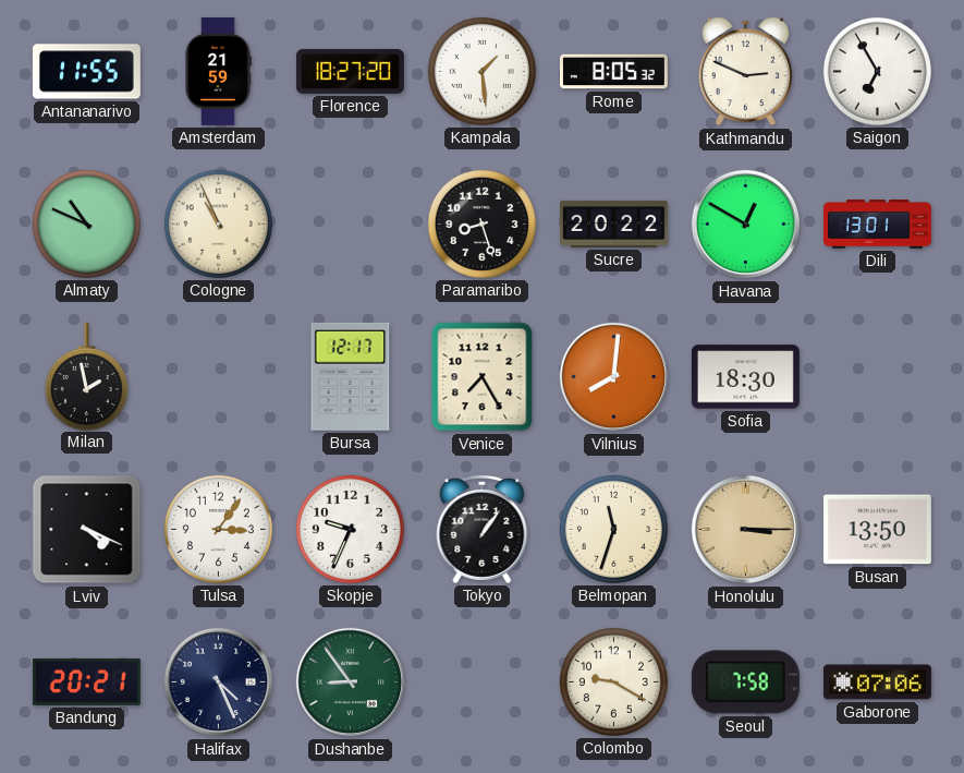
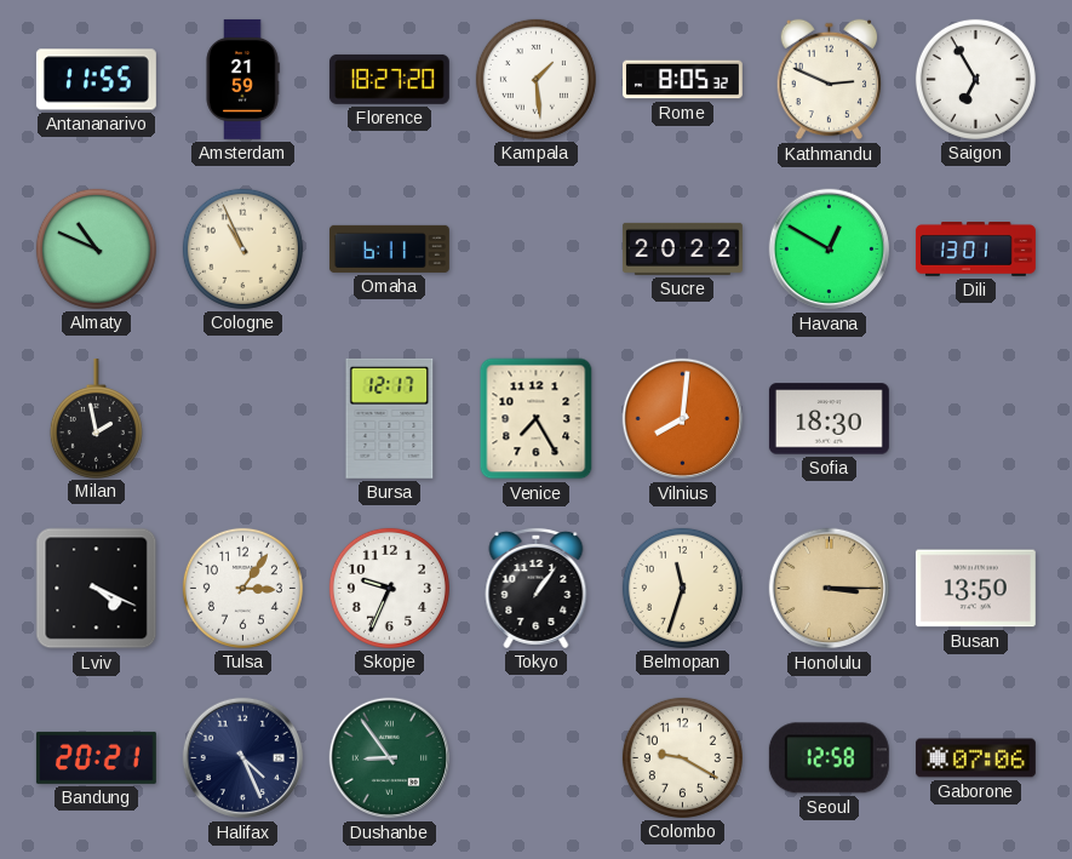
Omaha: none -> 6:11
Paramaribo: 8:27 -> none
Seoul: 7:58 -> 12:58
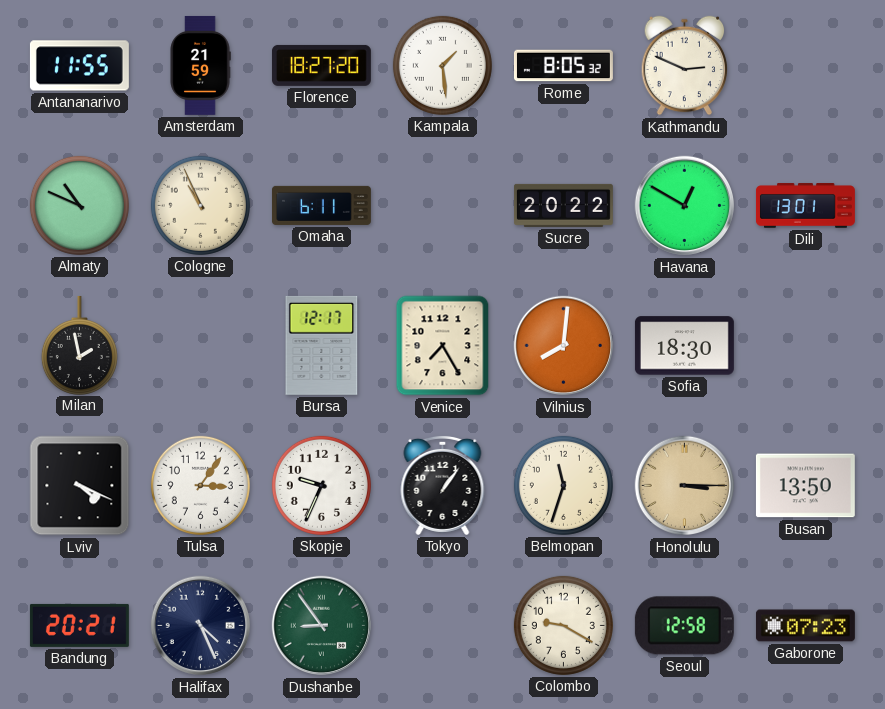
Saigon: 6:55 -> none
Gaborone: 07:06 -> 07:23
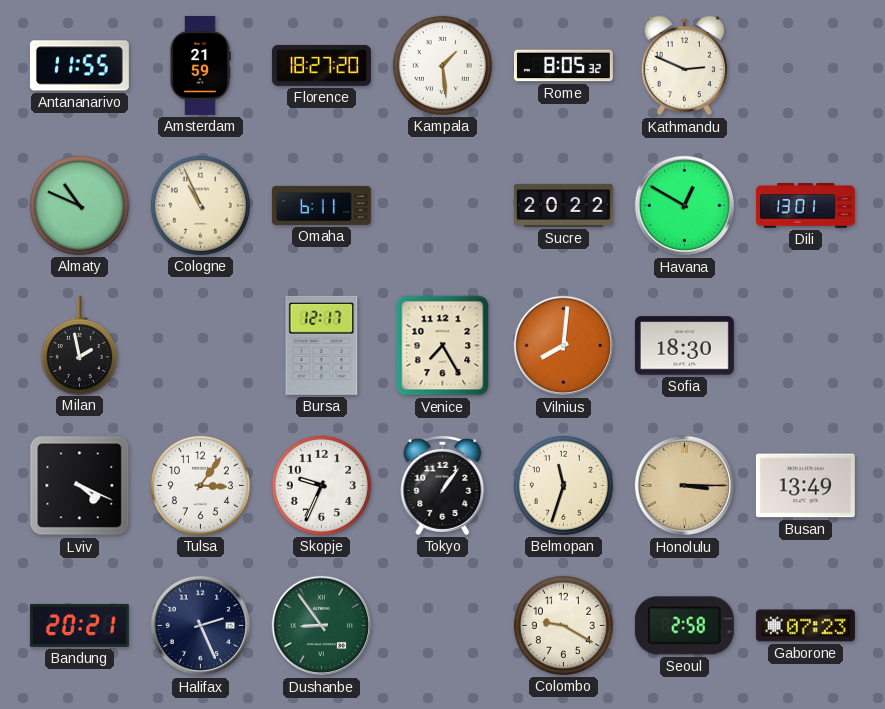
Busan: 13:50 -> 13:49
Halifax: 4:26 -> 2:26
Seoul: 12:58 -> 2:58
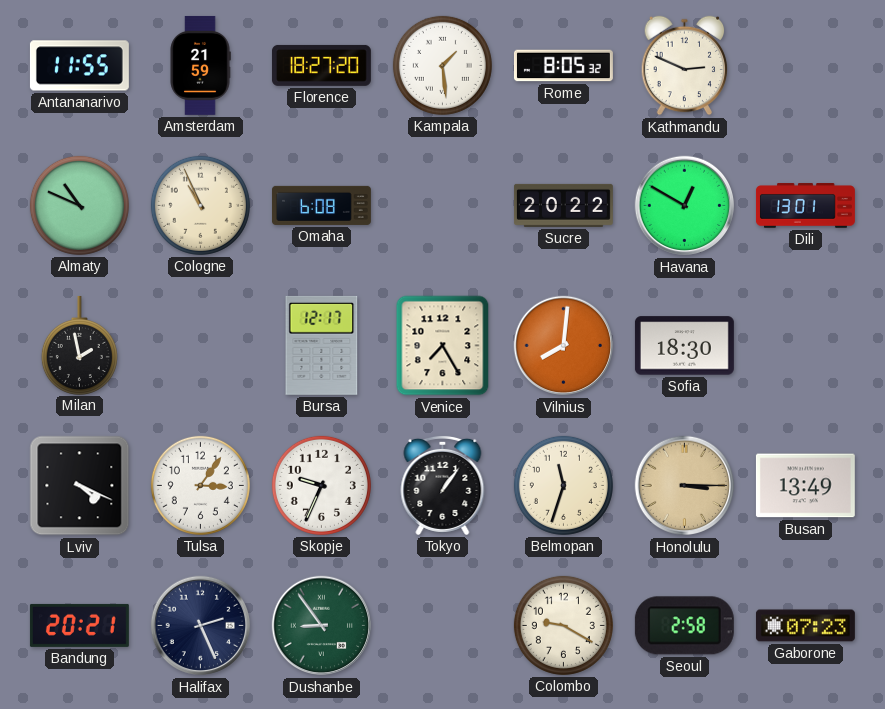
Omaha: 6:11 -> 6:08
